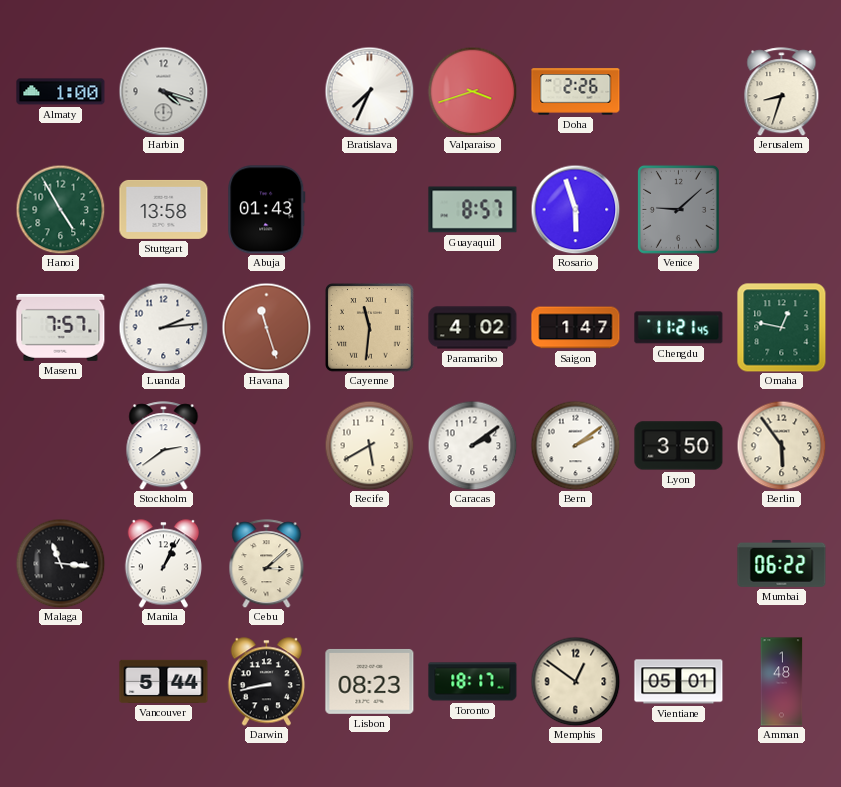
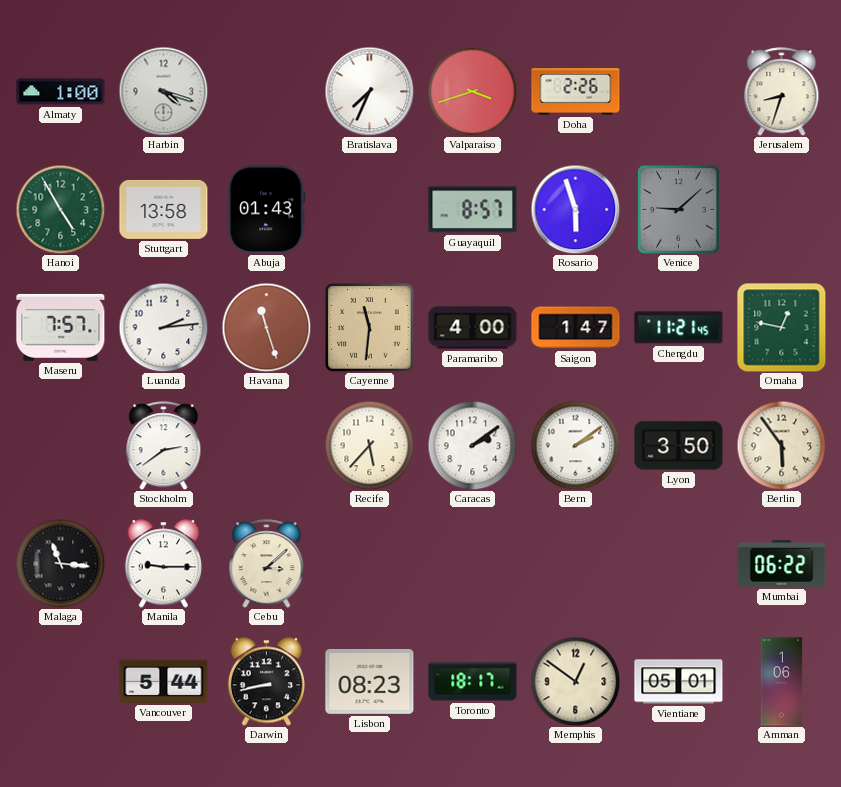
Paramaribo: 4:02 -> 4:00
Recife: 5:40 -> 5:37
Manila: 1:04 -> 9:15
Amman: 1:48 -> 1:06
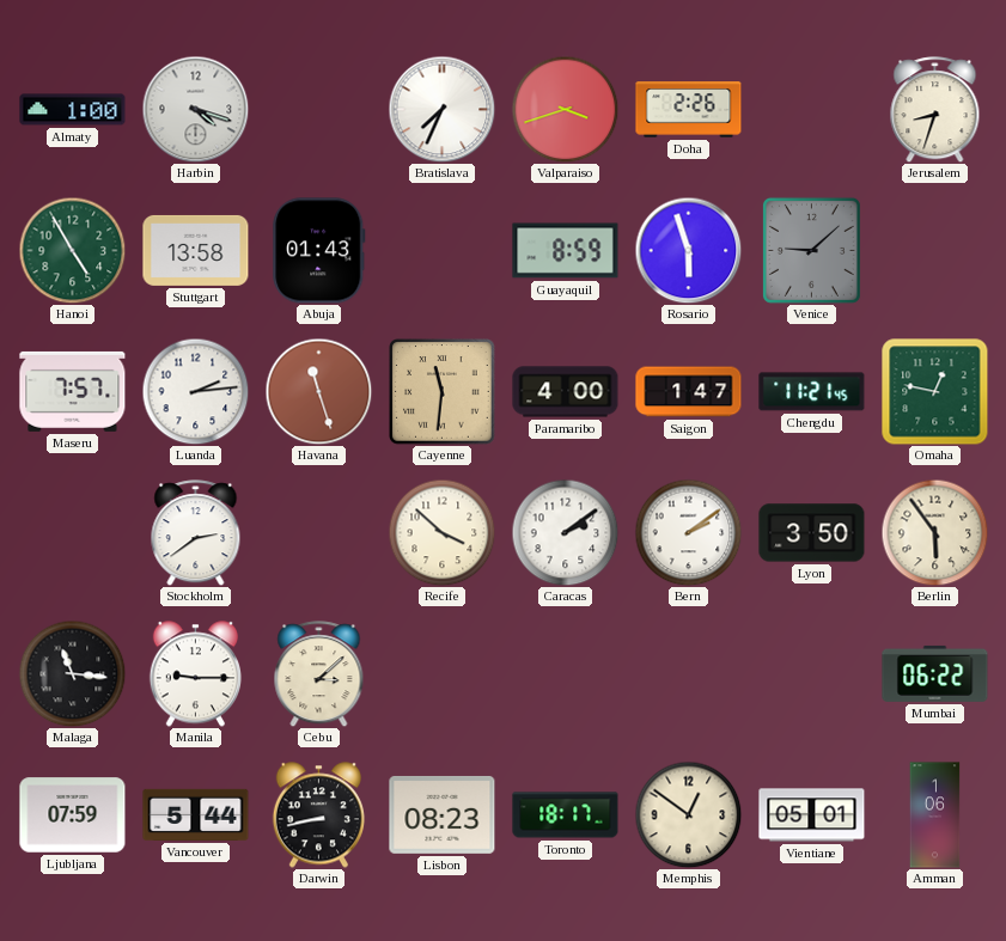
Guayaquil: 8:57 -> 8:59
Recife: 5:37 -> 3:52
Ljubljana: none -> 07:59
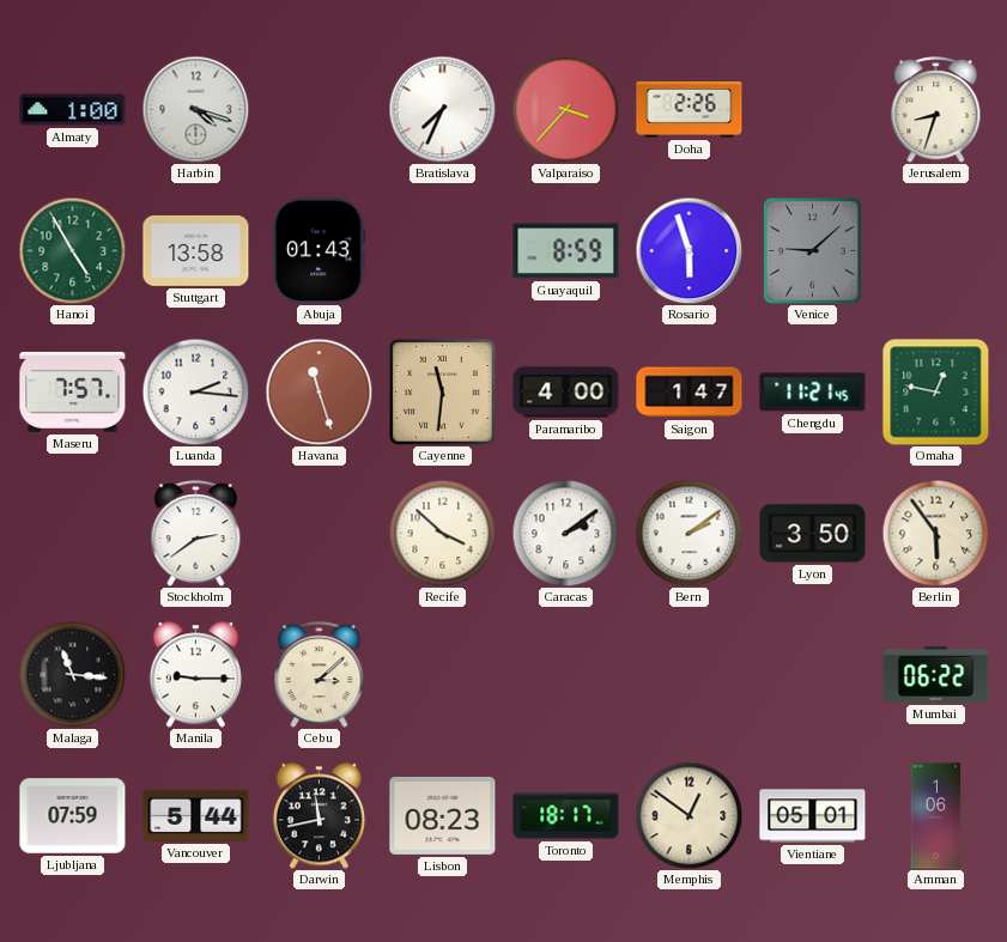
Valparaiso: 3:42 -> 3:37
Luanda: 2:14 -> 2:16
Darwin: 8:43 -> 11:43
